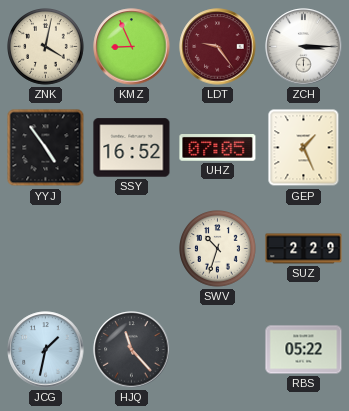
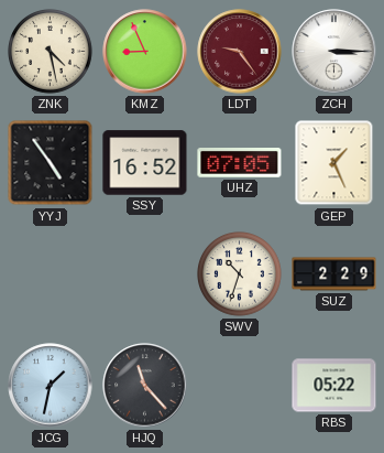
ZNK: 4:02 -> 4:28
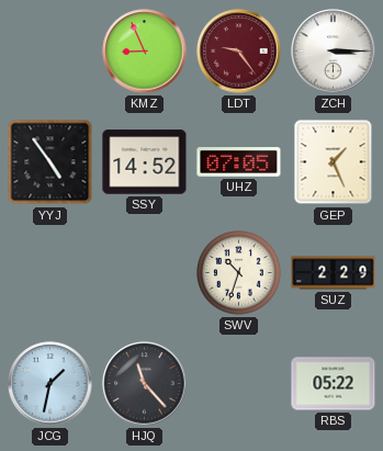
ZNK: 4:28 -> none
SSY: 16:52 -> 14:52
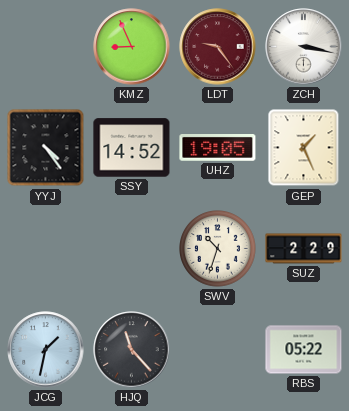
ZCH: 3:15 -> 3:17
YYJ: 4:54 -> 4:24
UHZ: 07:05 -> 19:05
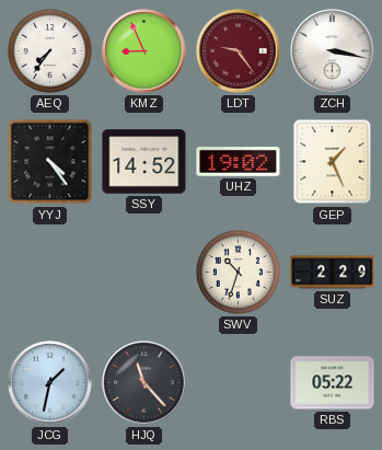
AEQ: none -> 7:36
UHZ: 19:05 -> 19:02
